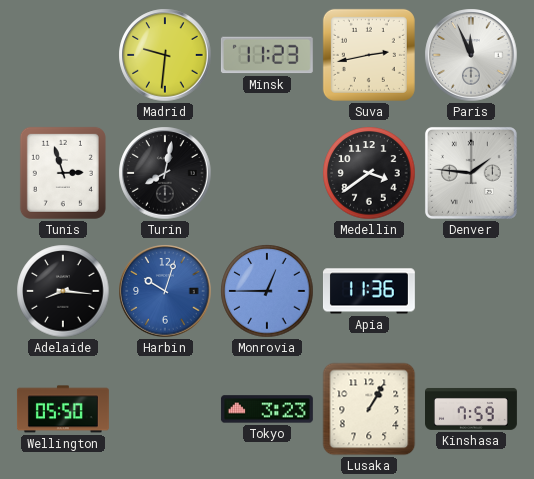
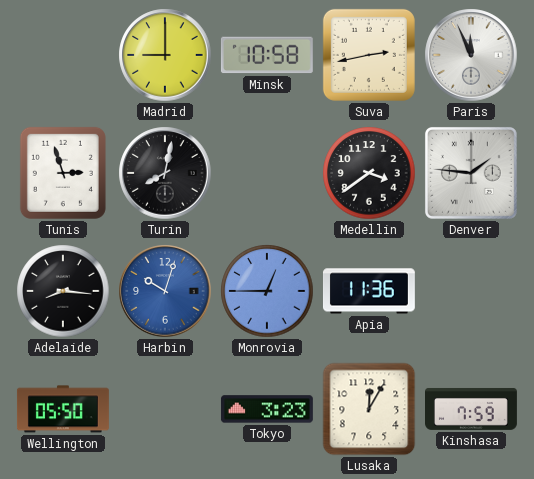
Madrid: 9:31 -> 9:00
Minsk: 11:23 -> 10:58
Lusaka: 1:05 -> 12:05
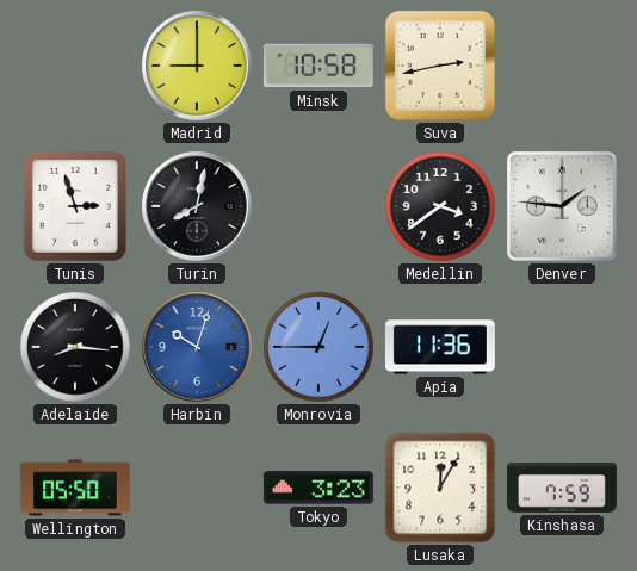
Paris: 11:56 -> none
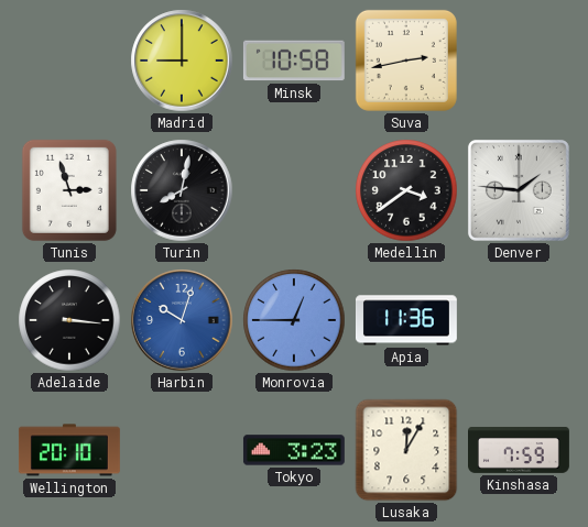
Adelaide: 8:16 -> 3:16
Wellington: 05:50 -> 20:10
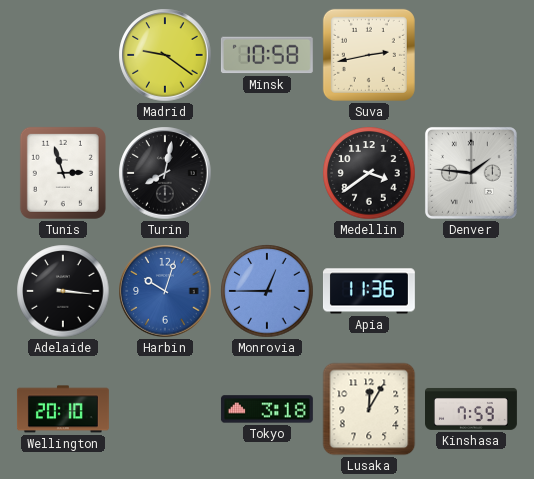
Madrid: 9:00 -> 9:21
Tokyo: 3:23 -> 3:18
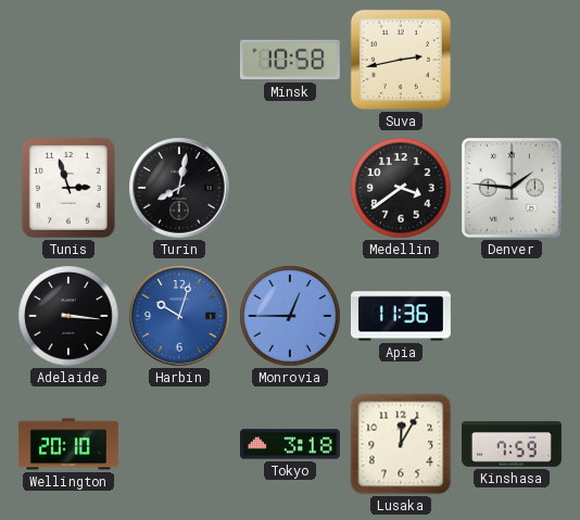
Madrid: 9:21 -> none
